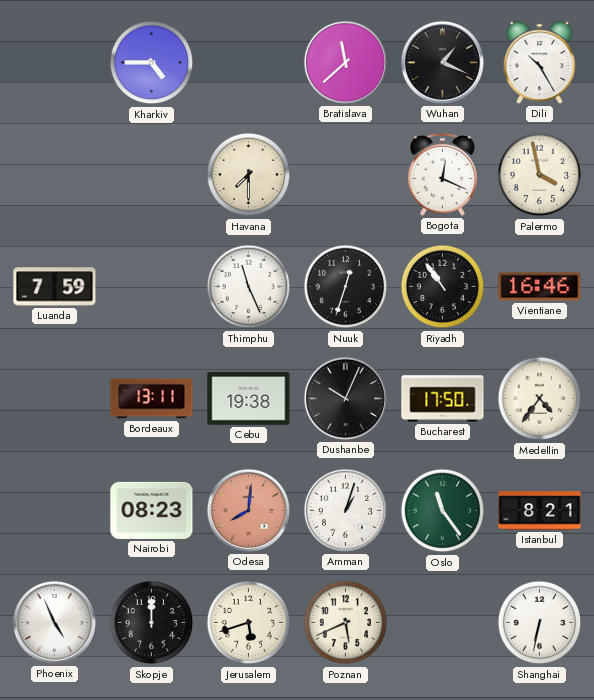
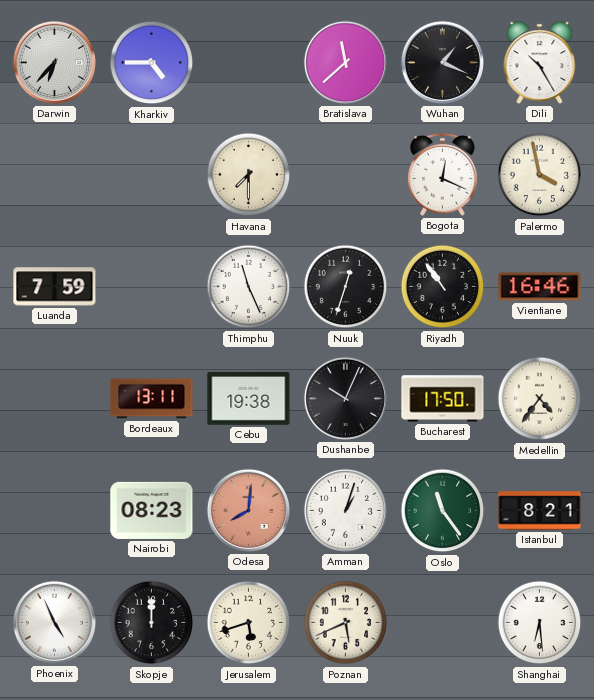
Darwin: none -> 6:37
Shanghai: 6:32 -> 6:29
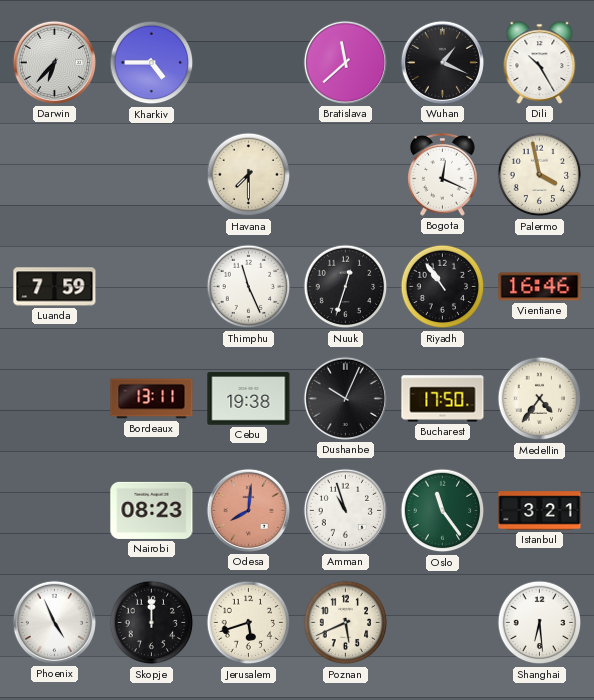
Amman: 1:03 -> 10:57
Istanbul: 8:21 -> 3:21
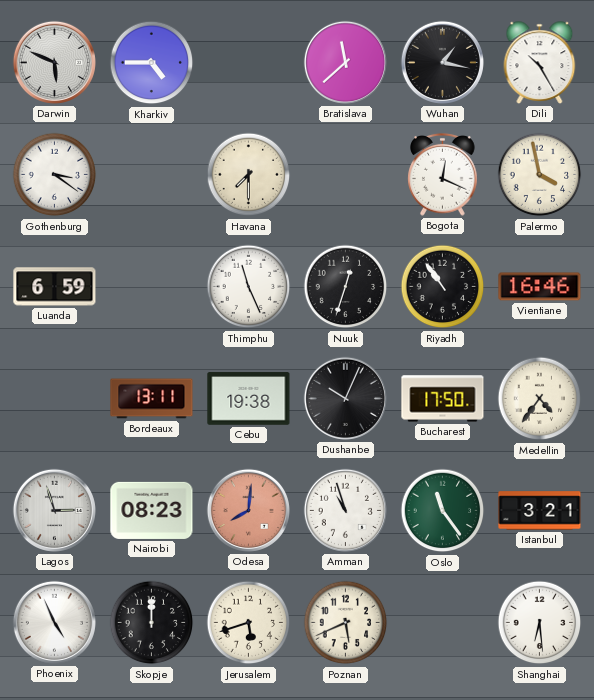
Darwin: 6:37 -> 5:49
Wuhan: 1:19 -> 1:17
Gothenburg: none -> 3:21
Luanda: 7:59 -> 6:59
Lagos: none -> 2:57
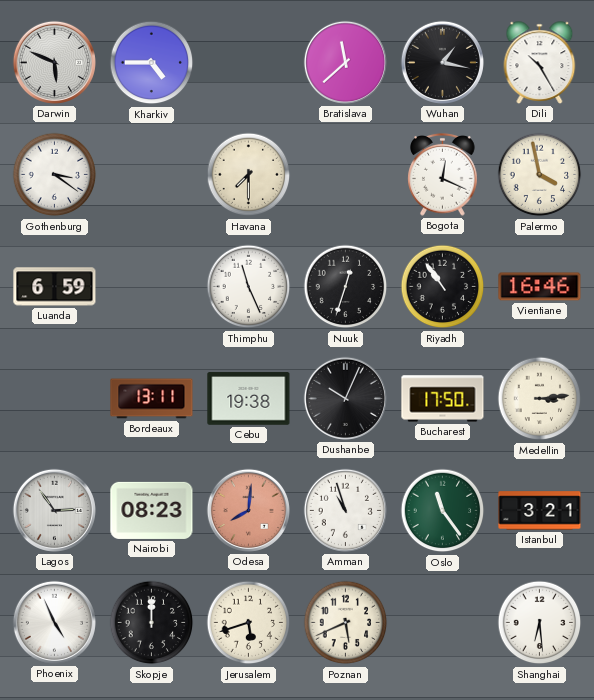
Medellin: 4:36 -> 3:14
Lagos: 2:57 -> 2:54
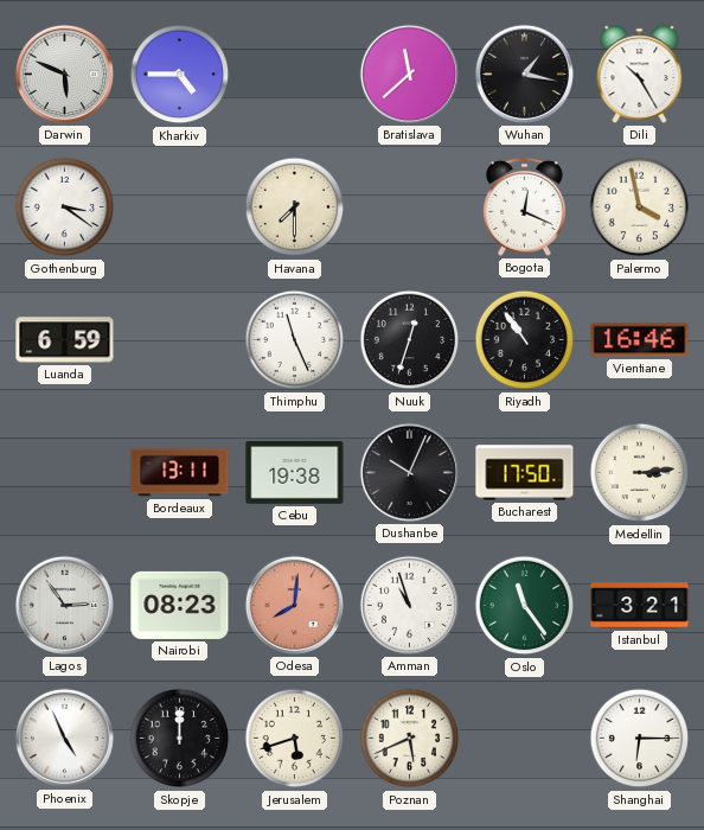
Shanghai: 6:29 -> 6:15
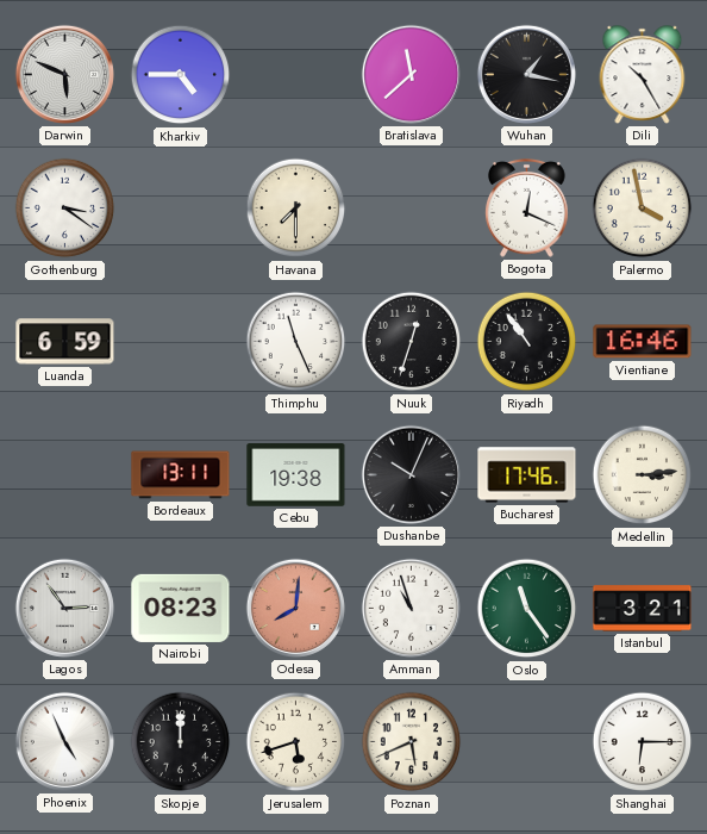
Bucharest: 17:50 -> 17:46
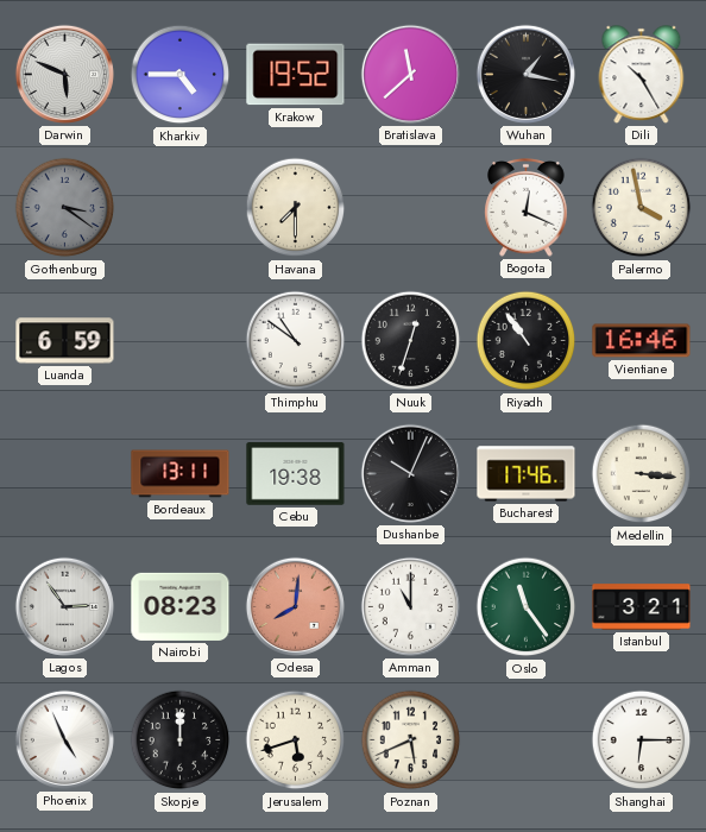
Krakow: none -> 19:52
Gothenburg dial: white -> grey
Thimphu: 11:26 -> 10:51
Medellin: 3:14 -> 3:16
Amman: 10:57 -> 11:00
